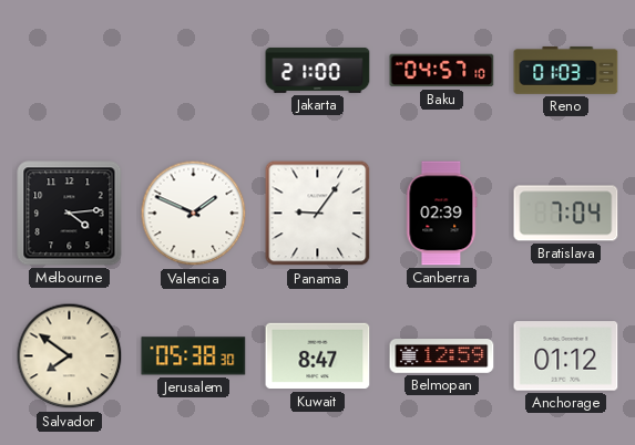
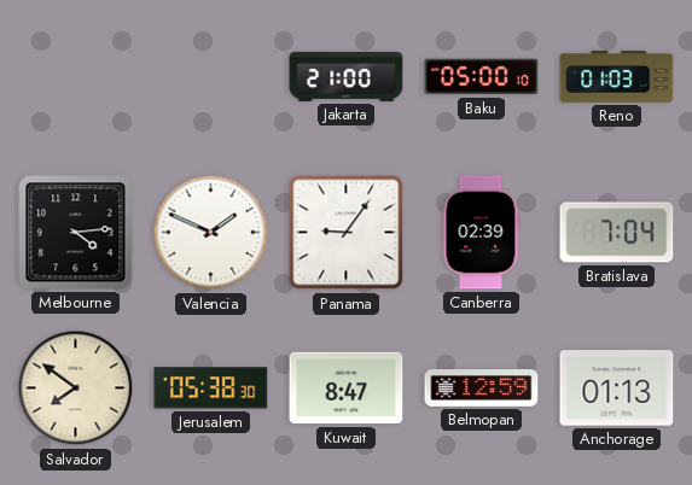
Baku: 04:57 -> 05:00
Anchorage: 01:12 -> 01:13
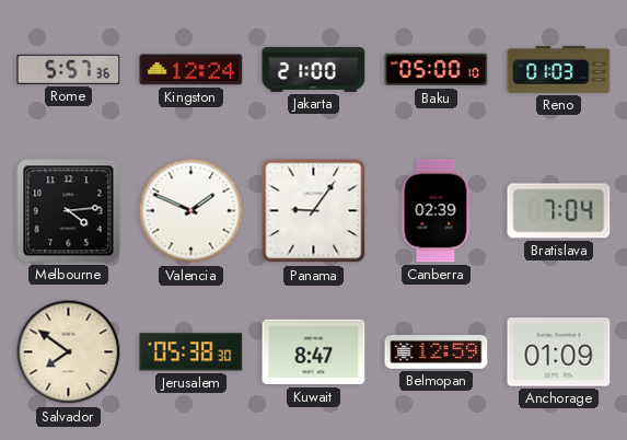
Rome: none -> 5:57
Kingston: none -> 12:24
Anchorage: 01:13 -> 01:09
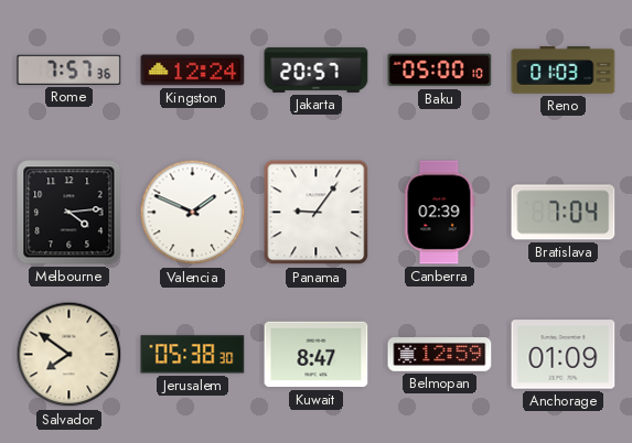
Rome: 5:57 -> 7:57
Jakarta: 21:00 -> 20:57
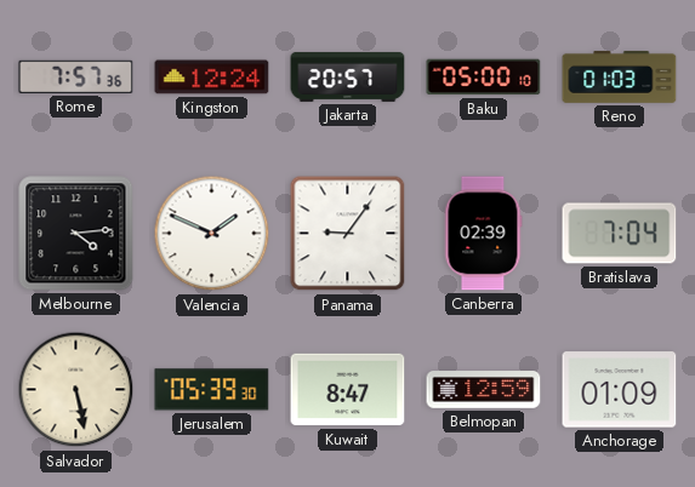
Salvador: 7:51 -> 5:28
Jerusalem: 05:38 -> 05:39
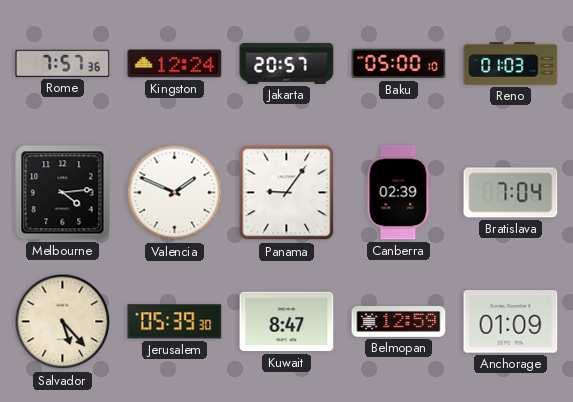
Salvador: 5:28 -> 5:23
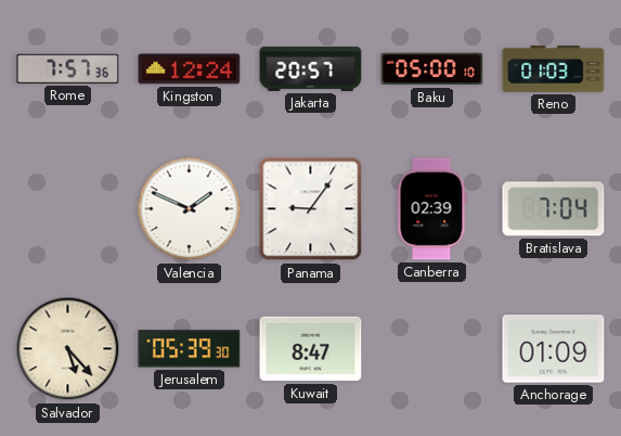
Melbourne: 4:14 -> none
Belmopan: 12:59 -> none
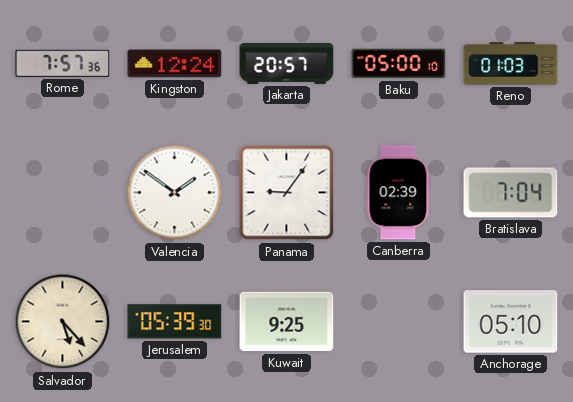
Valencia: 1:49 -> 1:51
Kuwait: 8:47 -> 9:25
Anchorage: 01:09 -> 05:10
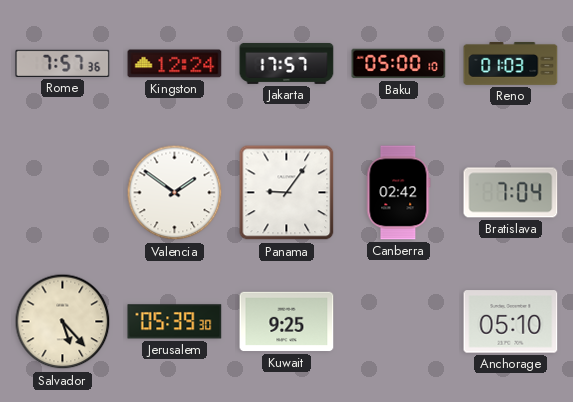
Jakarta: 20:57 -> 17:57
Canberra: 02:39 -> 02:42
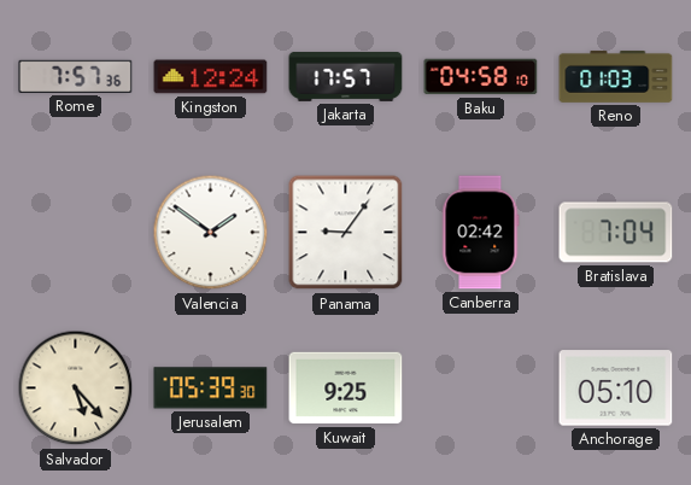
Baku: 05:00 -> 04:58
